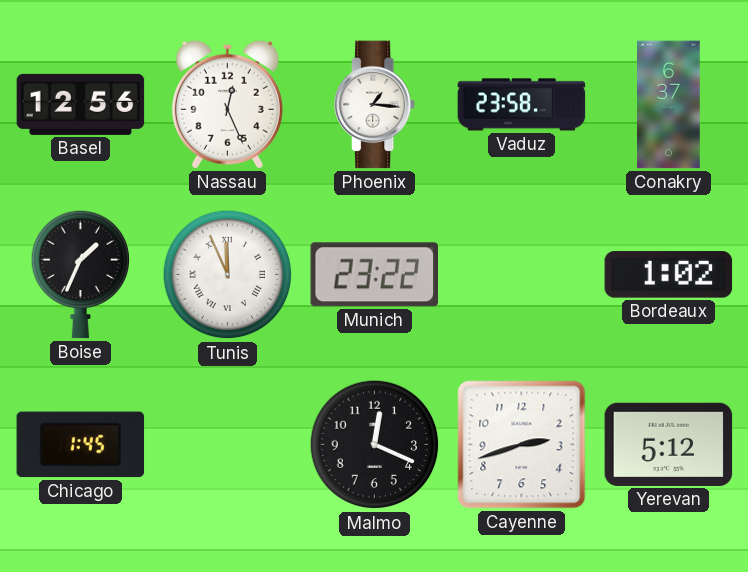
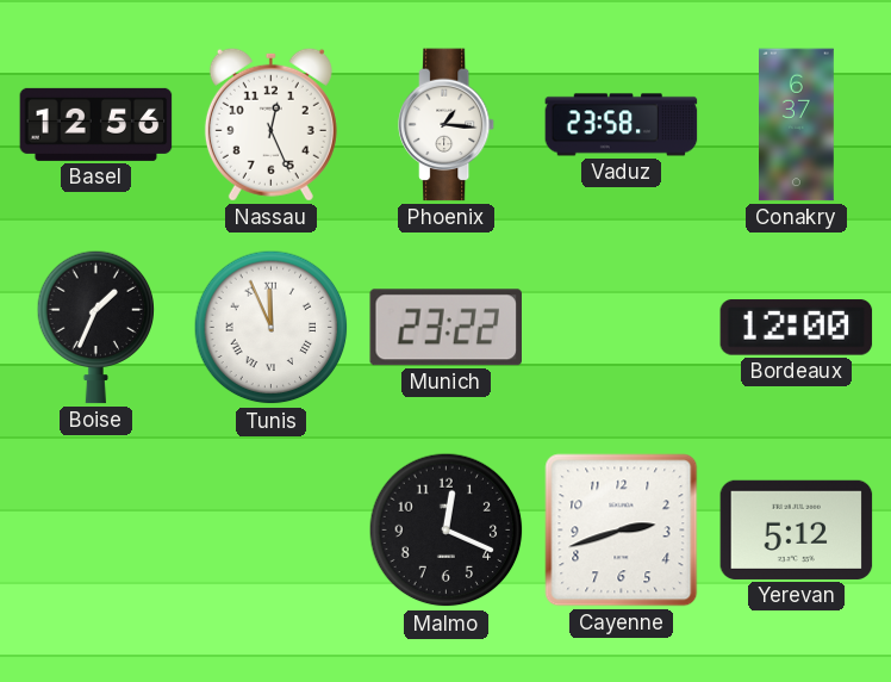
Bordeaux: 1:02 -> 12:00
Chicago: 1:45 -> none
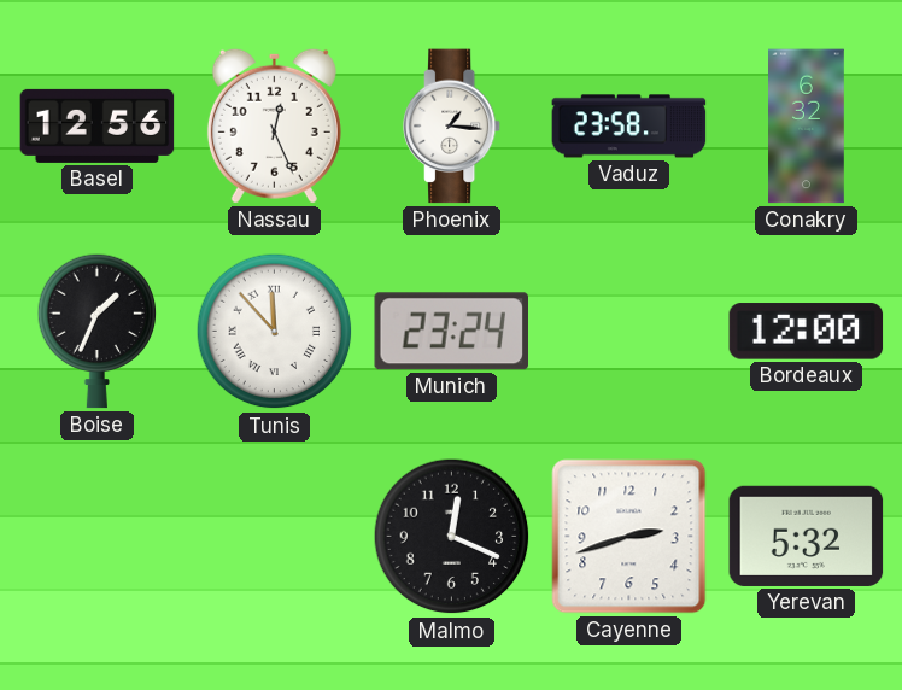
Conakry: 6:37 -> 6:32
Tunis: 11:56 -> 11:53
Munich: 23:22 -> 23:24
Yerevan: 5:12 -> 5:32
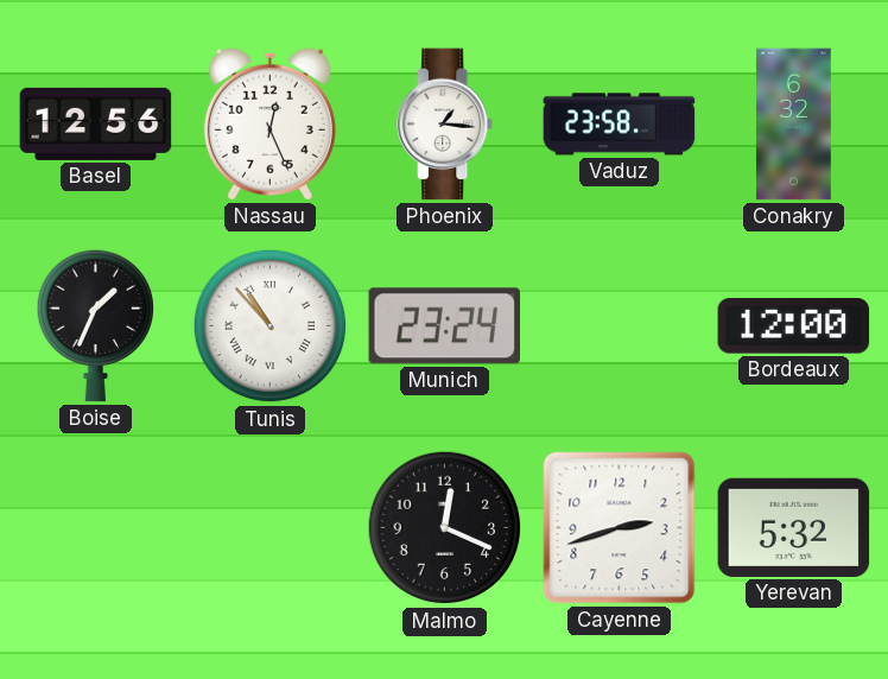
Tunis: 11:53 -> 10:53
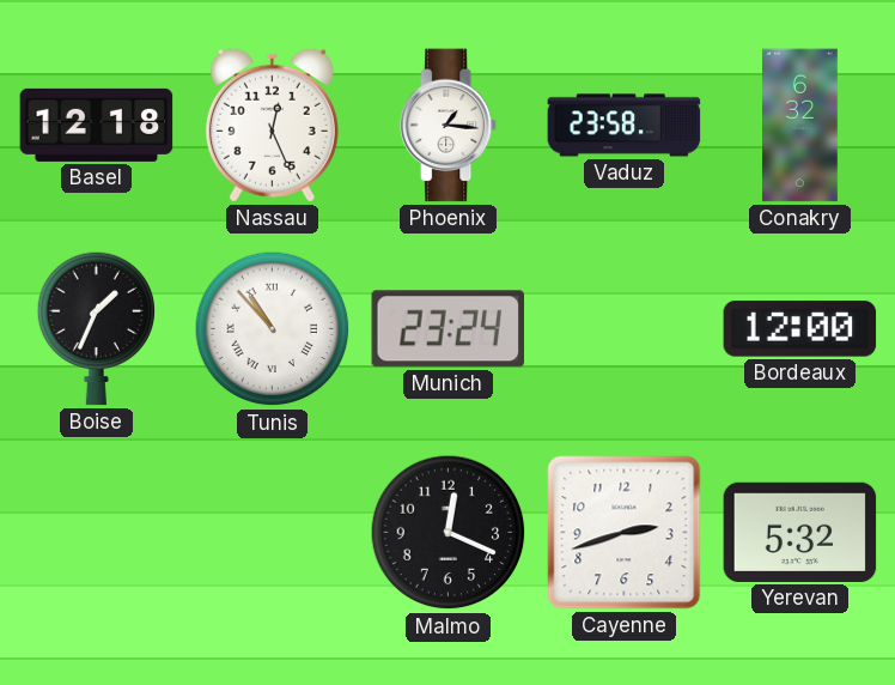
Basel: 12:56 -> 12:18
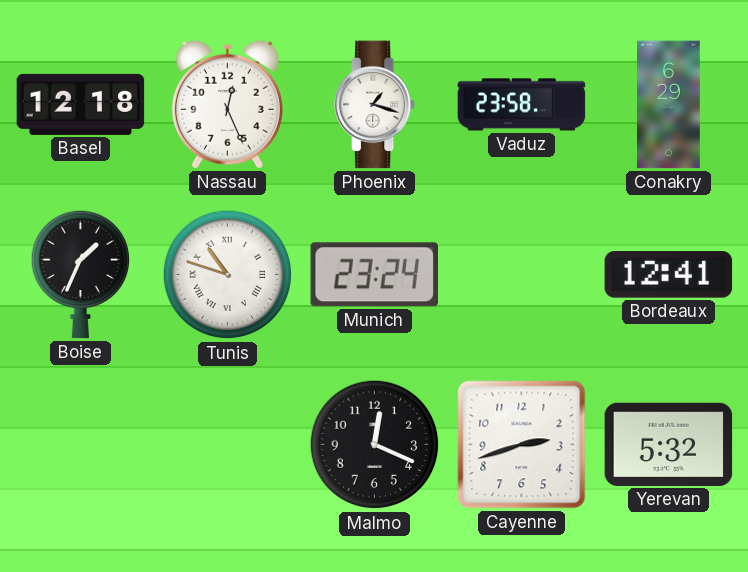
Phoenix: 1:16 -> 1:18
Conakry: 6:32 -> 6:29
Tunis: 10:53 -> 10:48
Bordeaux: 12:00 -> 12:41
